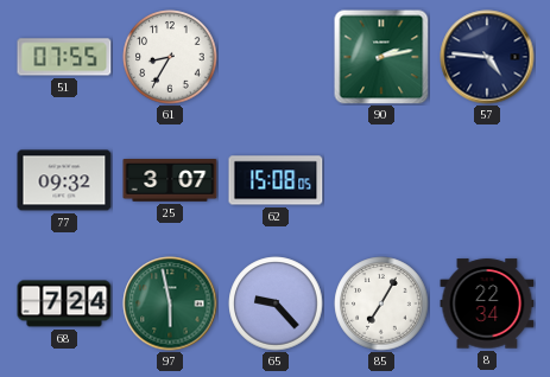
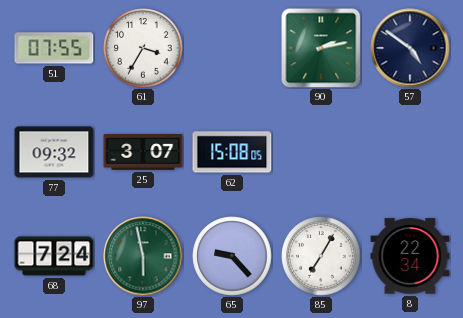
61: 8:35 -> 3:35
57: 4:46 -> 4:51
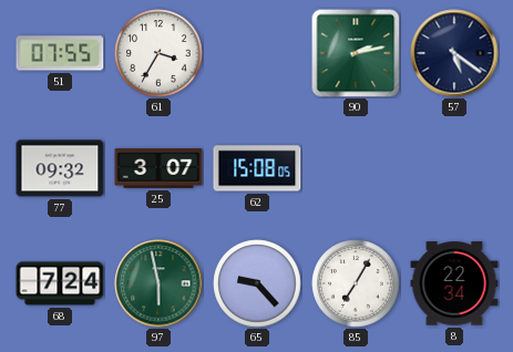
57: 4:51 -> 5:21
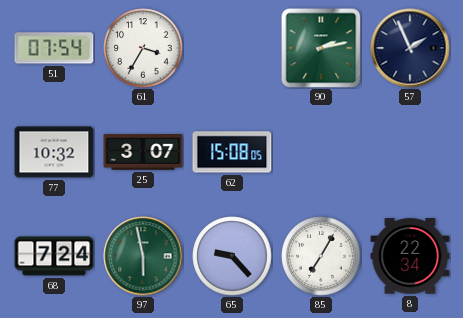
51: 07:55 -> 07:54
57: 5:21 -> 1:56
77: 09:32 -> 10:32
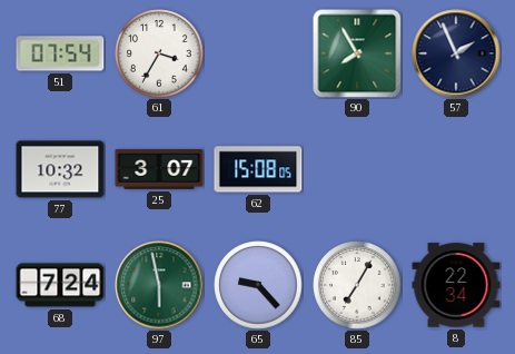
90: 2:13 -> 7:55
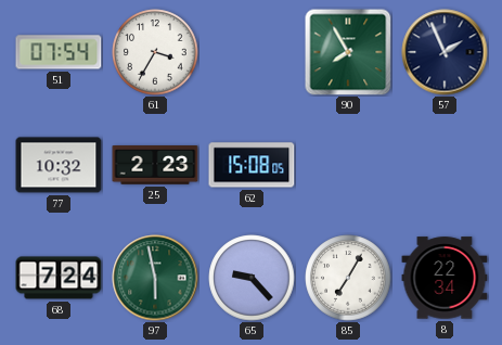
25: 3:07 -> 2:23
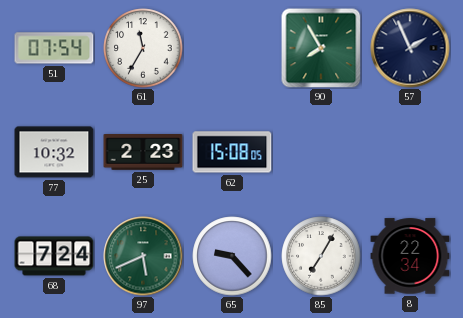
61: 3:35 -> 11:35
97: 5:58 -> 5:41
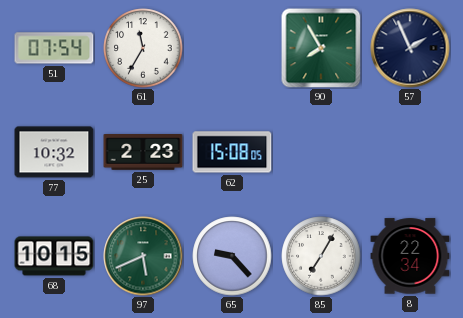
68: 7:24 -> 10:15
